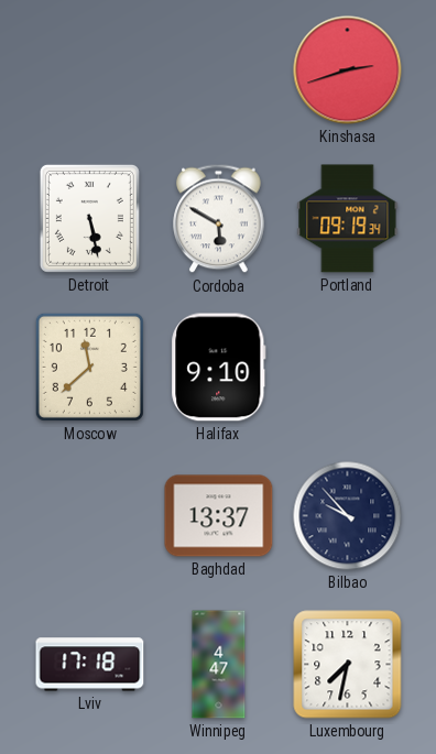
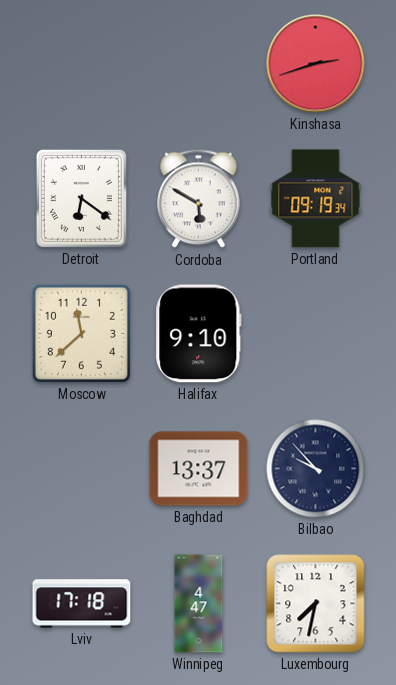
Detroit: 5:28 -> 6:21
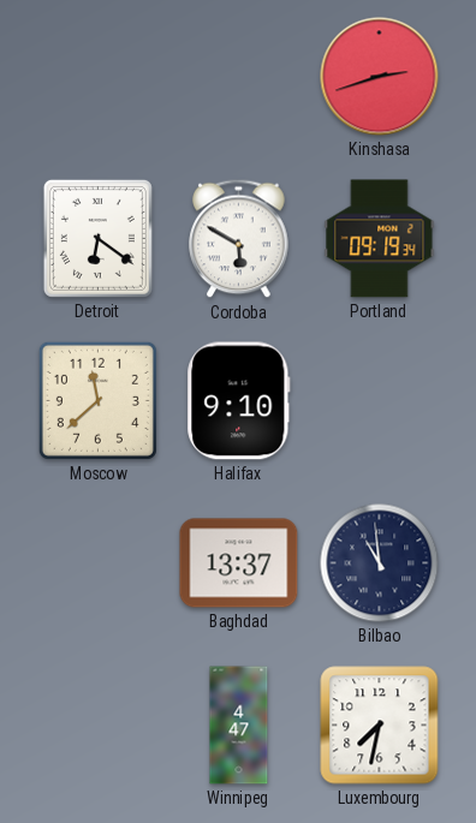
Bilbao: 9:53 -> 10:59
Lviv: 17:18 -> none
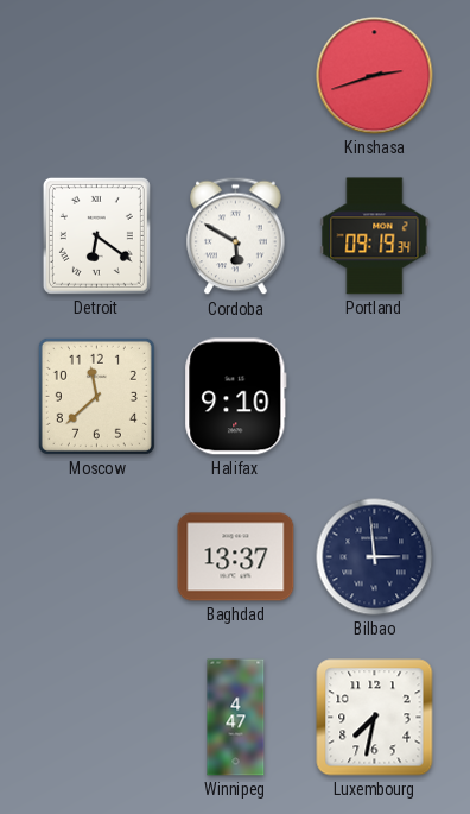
Bilbao: 10:59 -> 2:59
